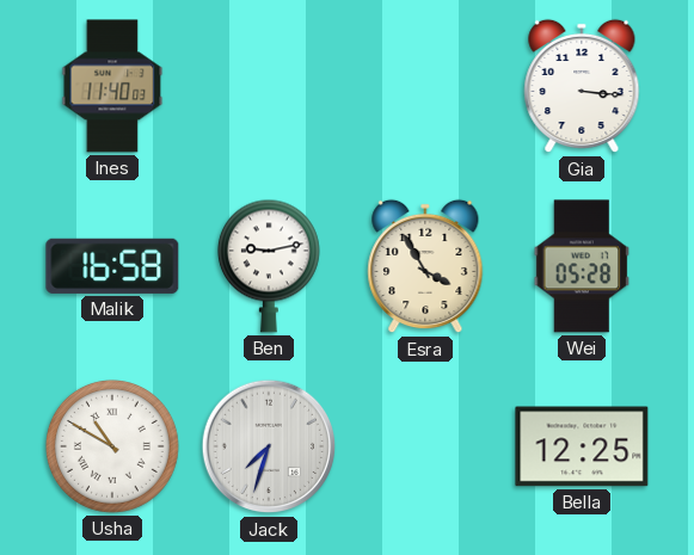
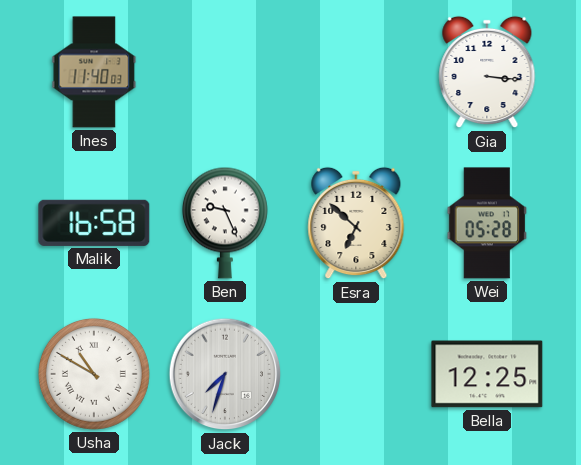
Ben: 9:13 -> 9:26
Esra: 3:55 -> 6:52
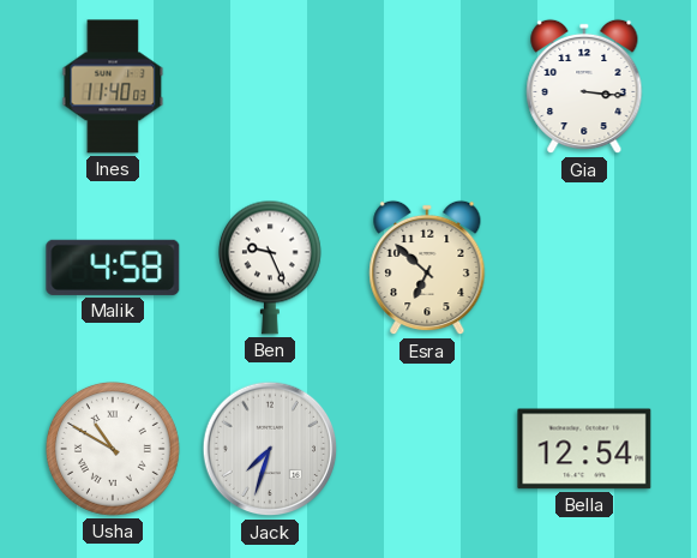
Malik: 16:58 -> 4:58
Wei: 05:28 -> none
Bella: 12:25 -> 12:54
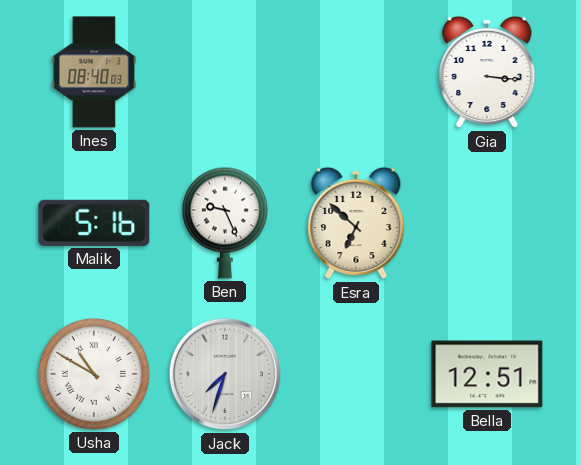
Ines: 11:40 -> 08:40
Malik: 4:58 -> 5:16
Bella: 12:54 -> 12:51
